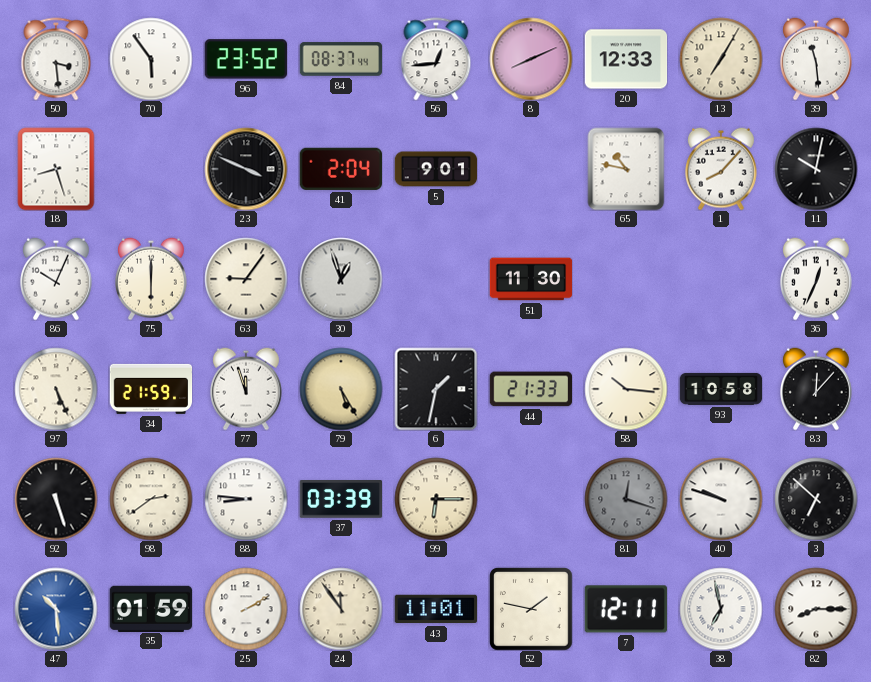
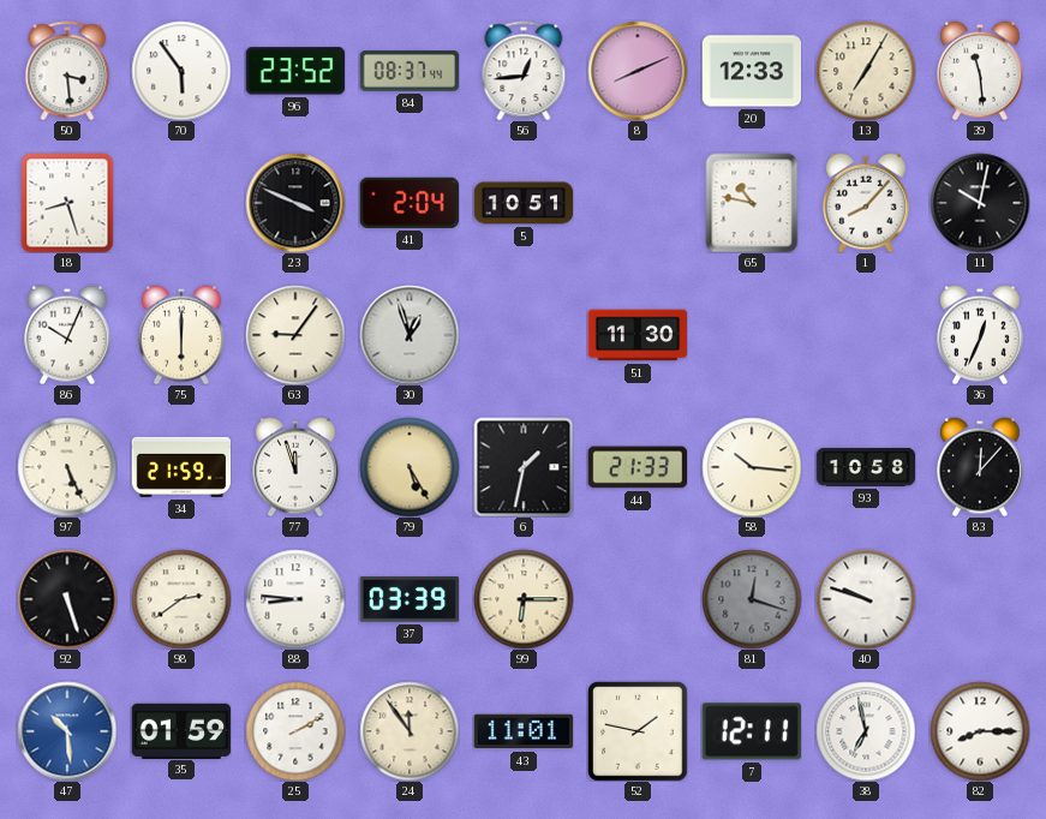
5: 9:01 -> 10:51
3: 6:52 -> none
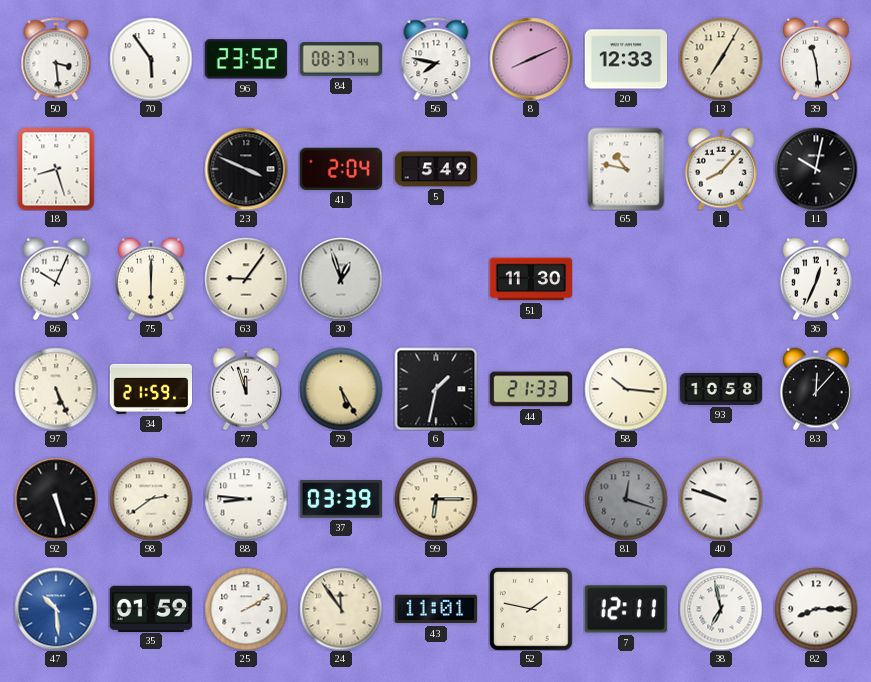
56: 12:44 -> 7:47
5: 10:51 -> 5:49
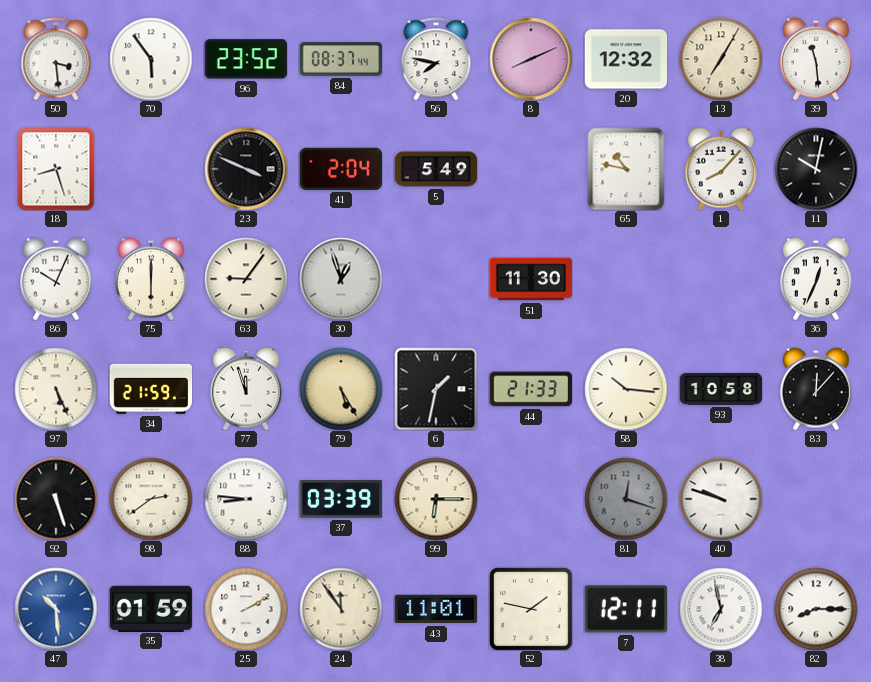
20: 12:33 -> 12:32
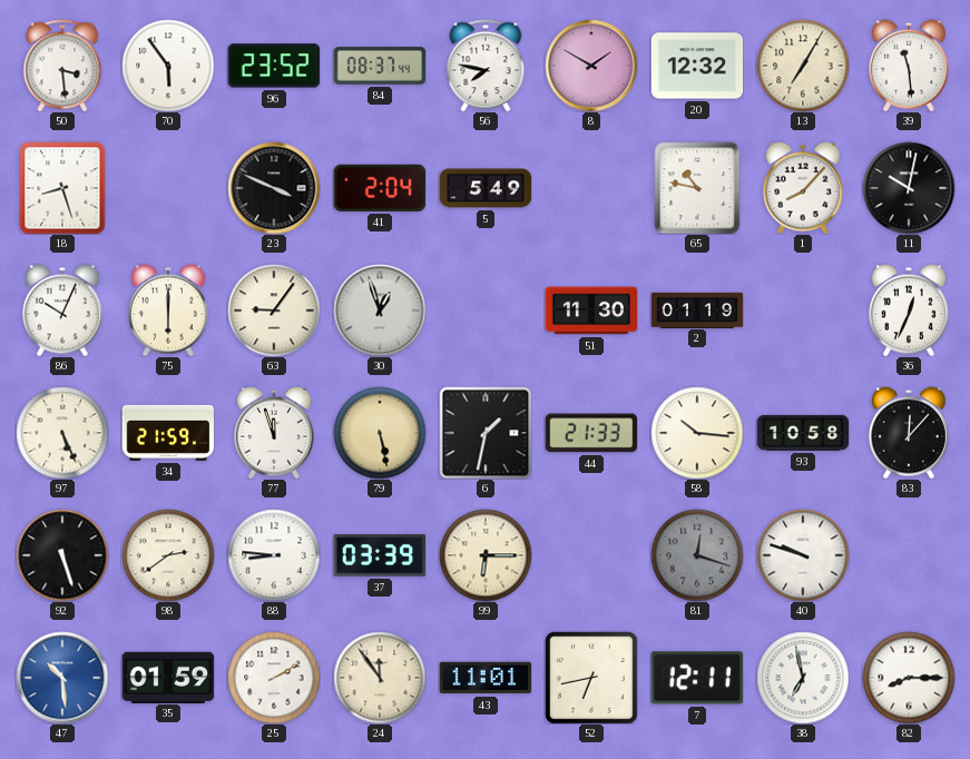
8: 8:11 -> 1:50
2: none -> 01:19
79: 5:25 -> 5:28
52: 1:47 -> 6:43
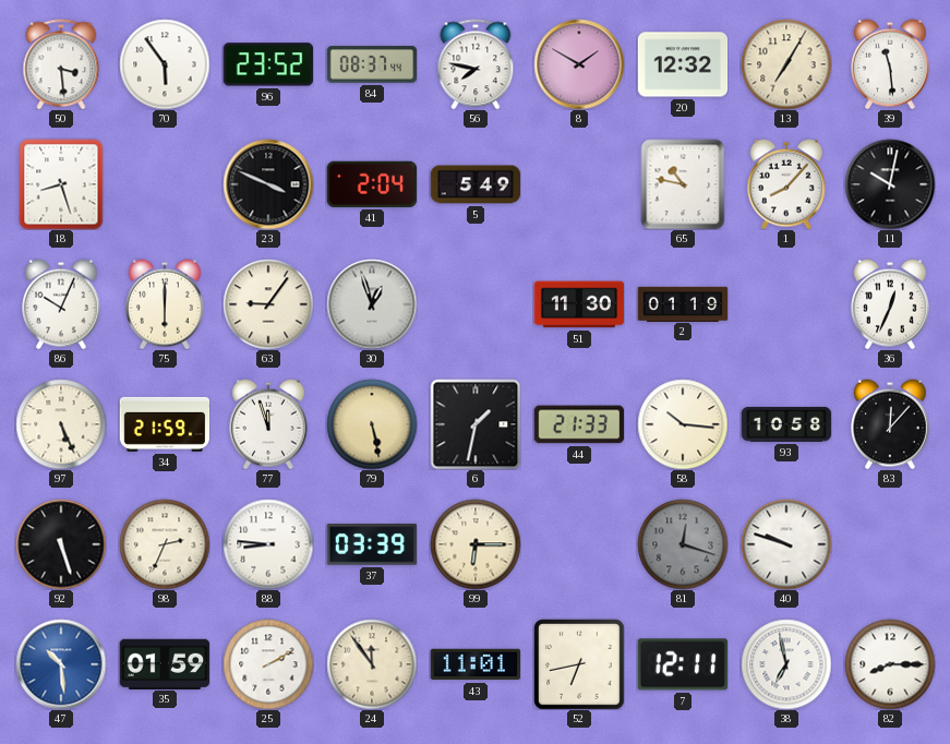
98: 2:39 -> 2:34
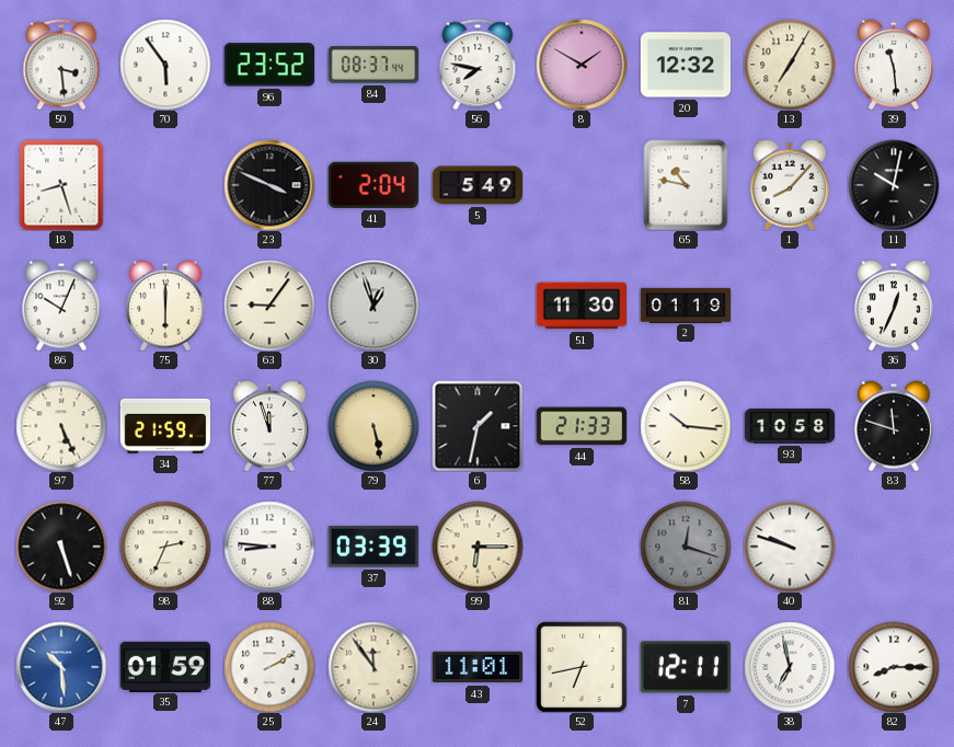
83: 12:07 -> 11:48
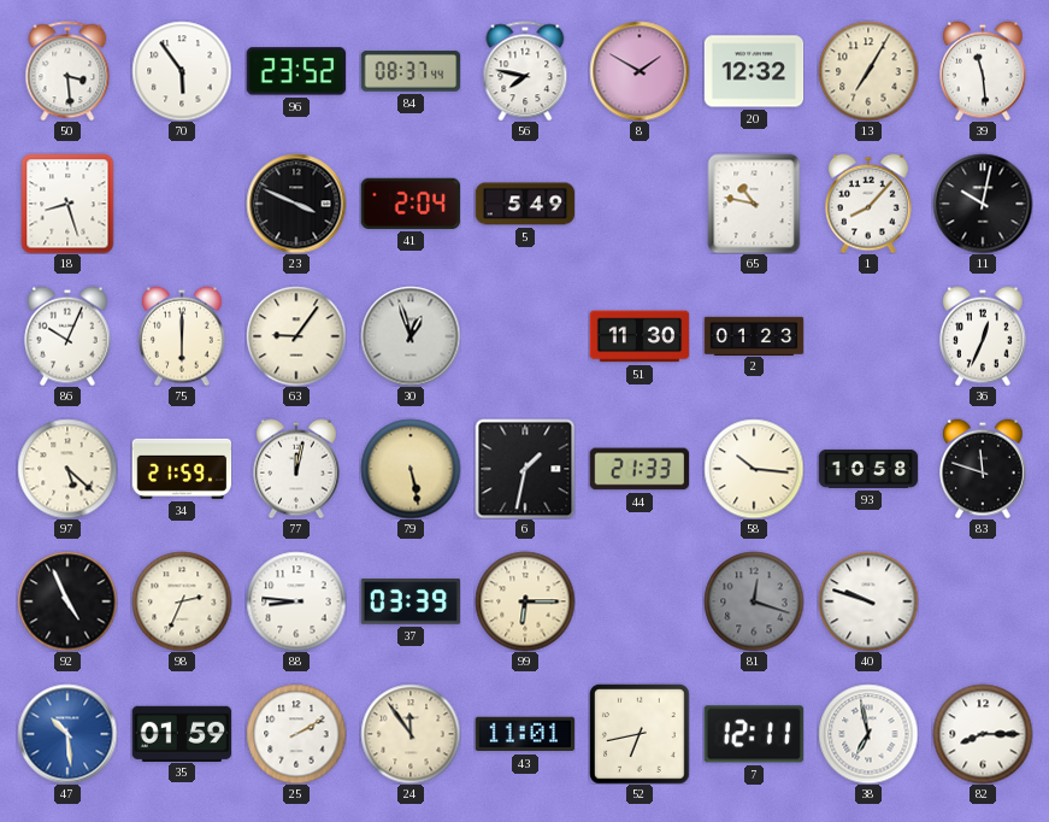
2: 01:19 -> 01:23
97: 5:26 -> 5:22
77: 11:57 -> 12:02
92: 5:27 -> 4:56
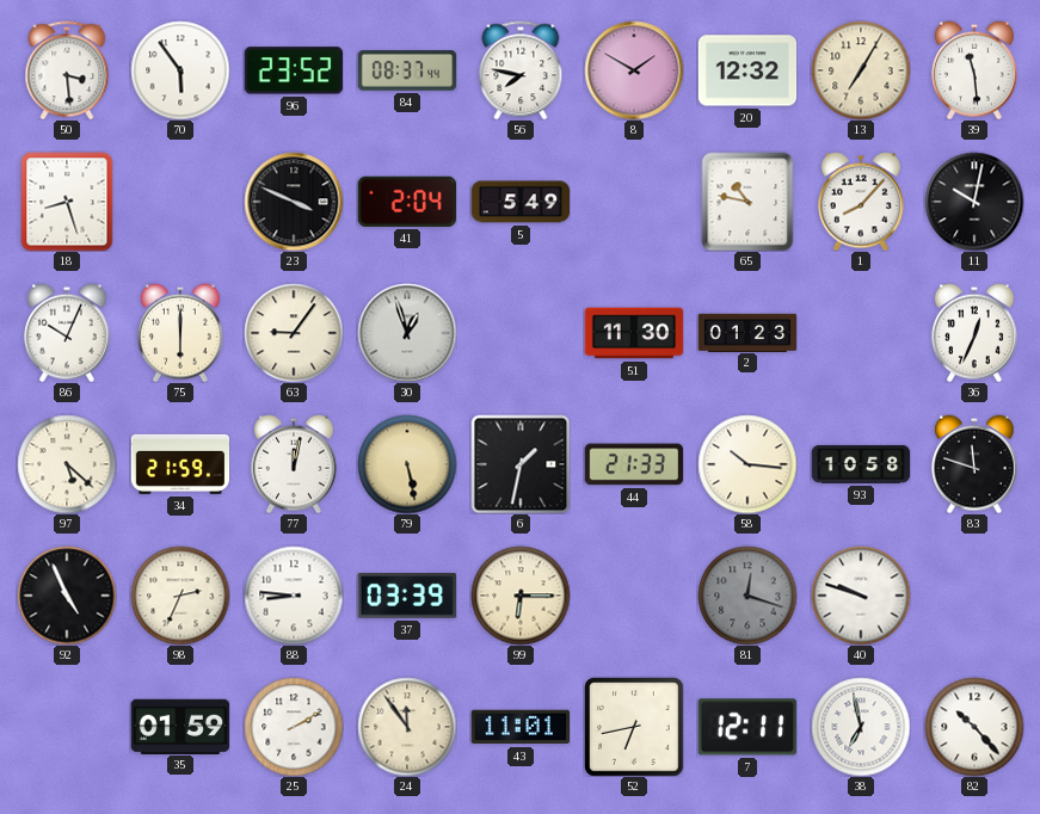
47: 10:29 -> none
82: 8:15 -> 10:23
